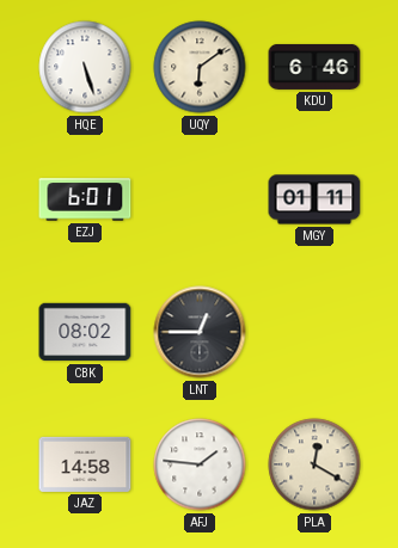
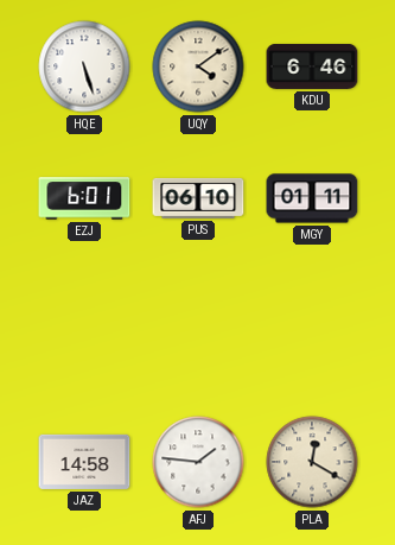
UQY: 6:09 -> 4:09
PUS: none -> 06:10
CBK: 08:02 -> none
LNT: 12:45 -> none
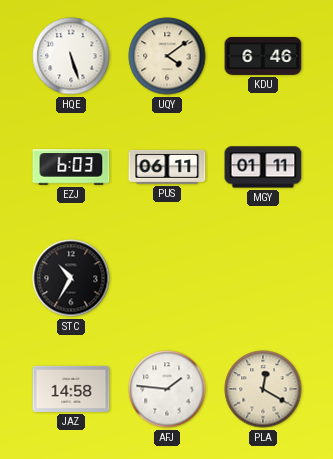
EZJ: 6:01 -> 6:03
PUS: 06:10 -> 06:11
STC: none -> 10:35
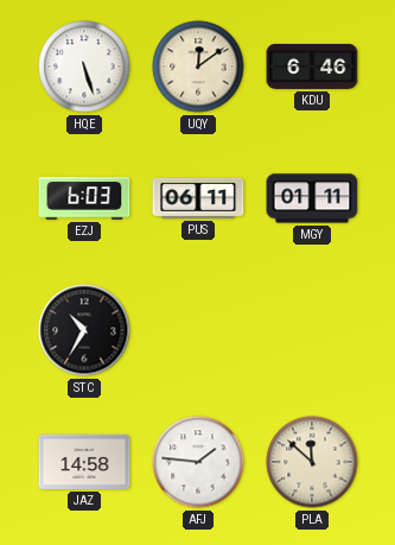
UQY: 4:09 -> 12:09
PLA: 12:20 -> 11:52
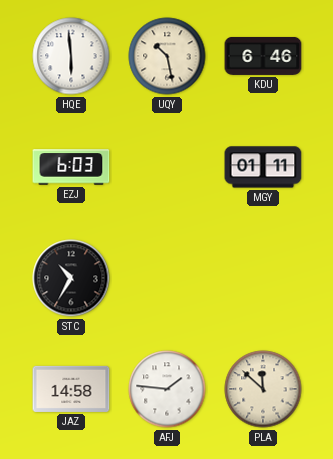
HQE: 5:27 -> 5:59
UQY: 12:09 -> 10:28
PUS: 06:11 -> none
